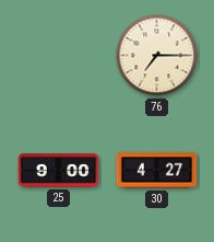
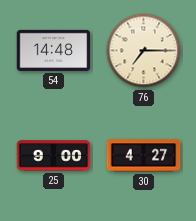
54: none -> 14:48
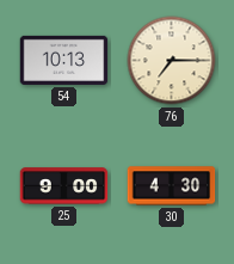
54: 14:48 -> 10:13
30: 4:27 -> 4:30
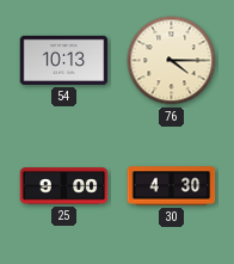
76: 7:15 -> 4:15
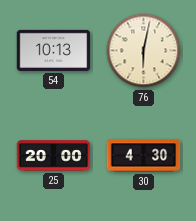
76: 4:15 -> 6:02
25: 9:00 -> 20:00
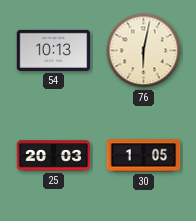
25: 20:00 -> 20:03
30: 4:30 -> 1:05
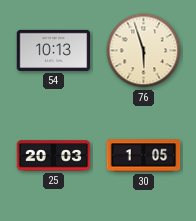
76: 6:02 -> 5:57
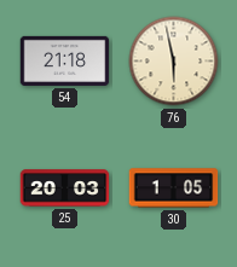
54: 10:13 -> 21:18
76: 5:57 -> 5:58
